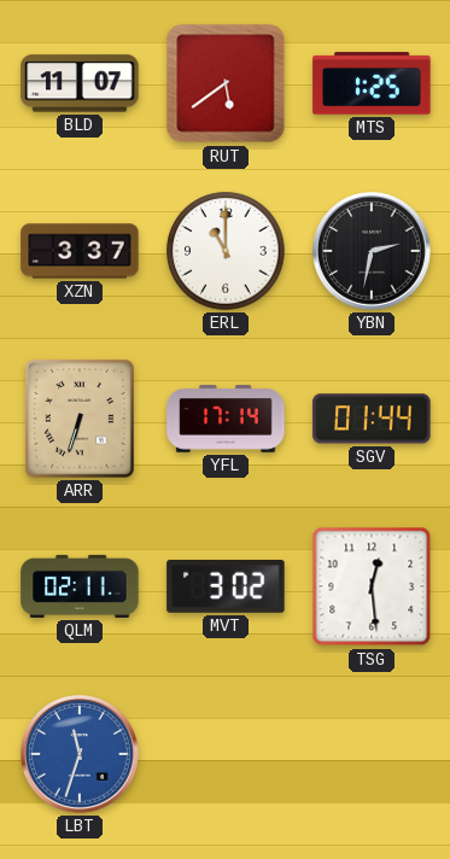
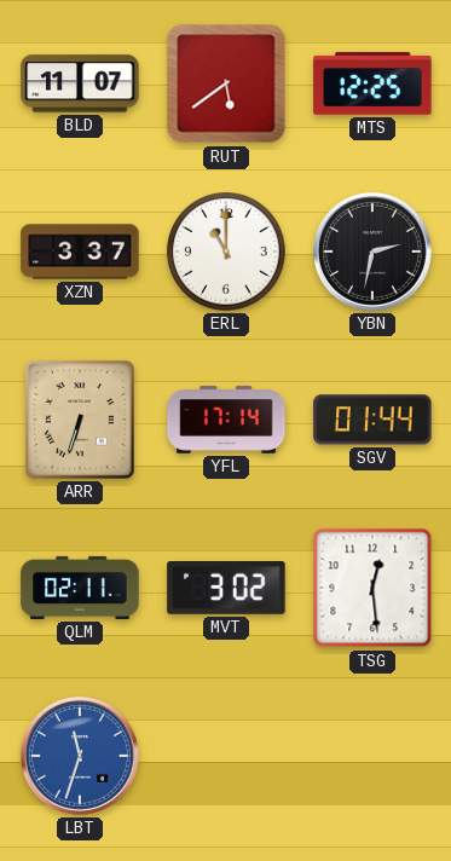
MTS: 1:25 -> 12:25
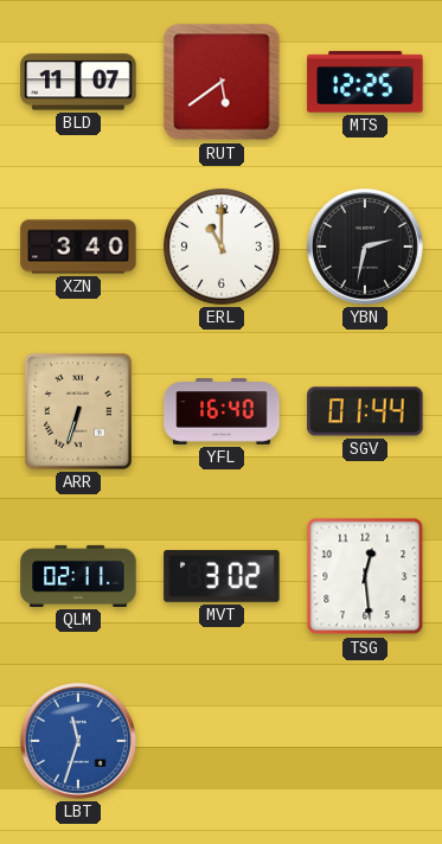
XZN: 3:37 -> 3:40
YFL: 17:14 -> 16:40
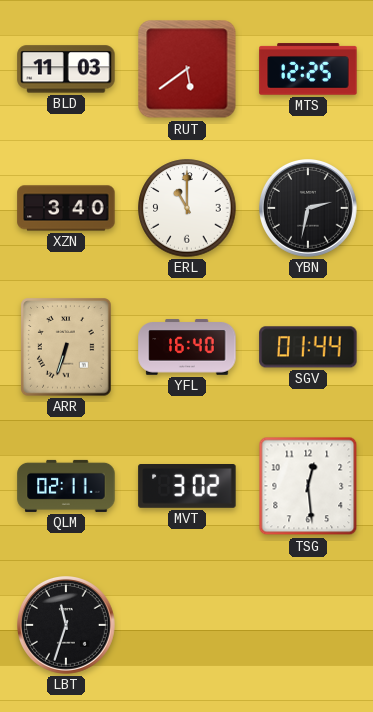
BLD: 11:07 -> 11:03
LBT dial: blue -> black
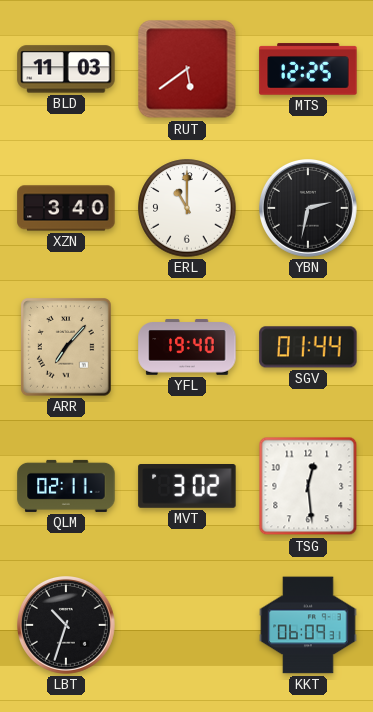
ARR: 6:33 -> 7:07
YFL: 16:40 -> 19:40
LBT: 11:33 -> 10:33
KKT: none -> 06:09
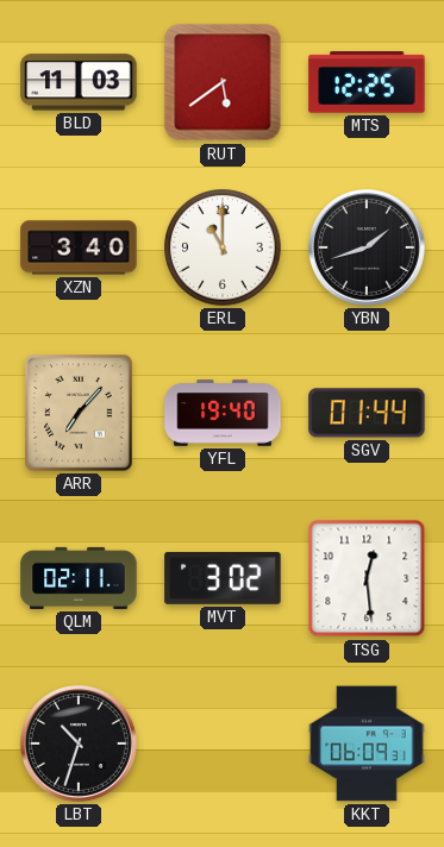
YBN: 2:32 -> 1:42
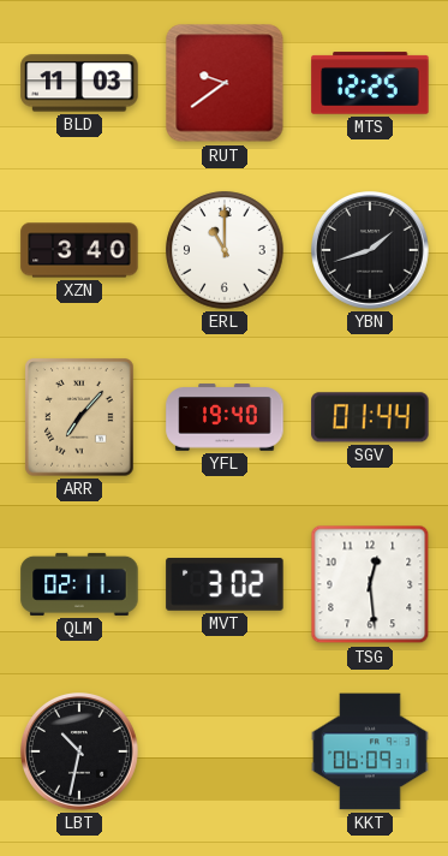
RUT: 5:39 -> 9:39
LBT: 10:33 -> 10:32
